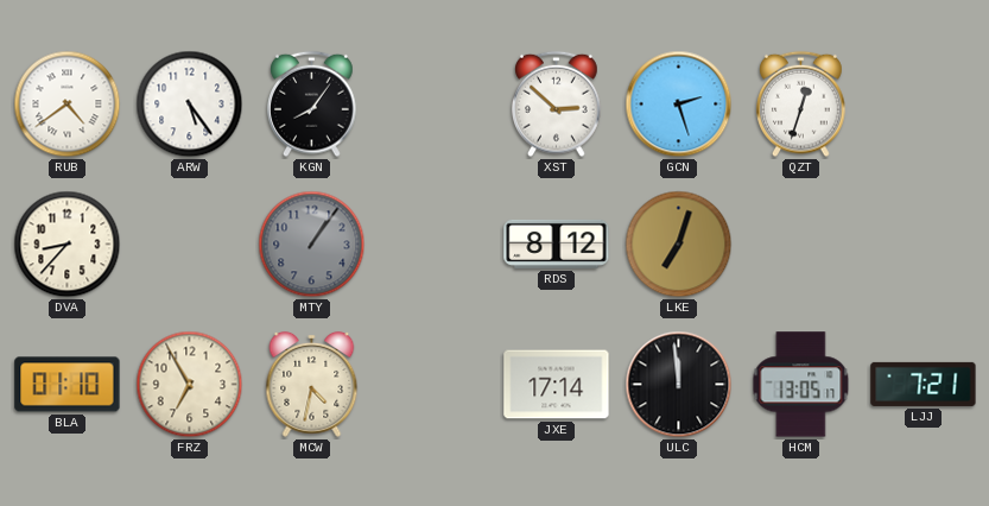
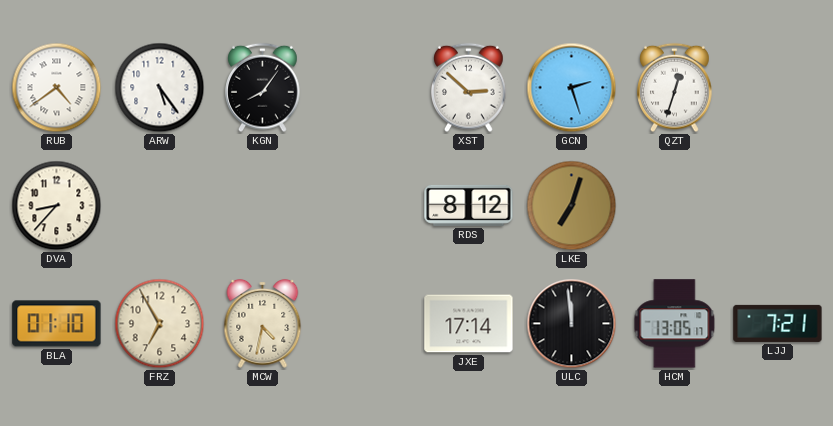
MTY: 1:06 -> none
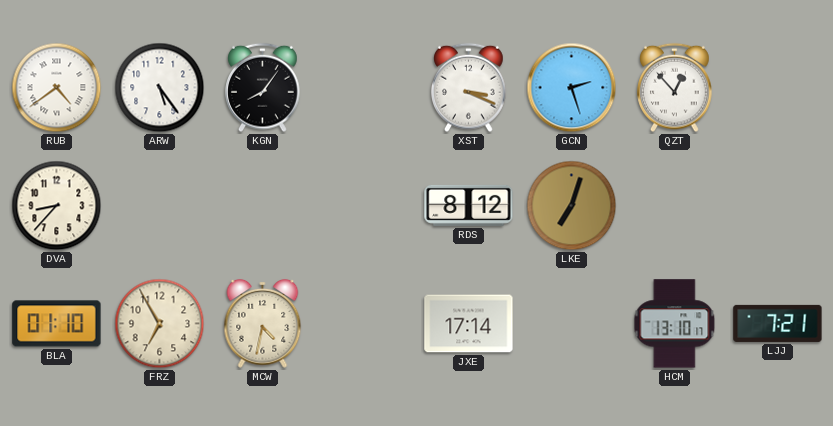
XST: 2:52 -> 3:19
QZT: 12:33 -> 12:53
ULC: 11:59 -> none
HCM: 13:05 -> 13:10
